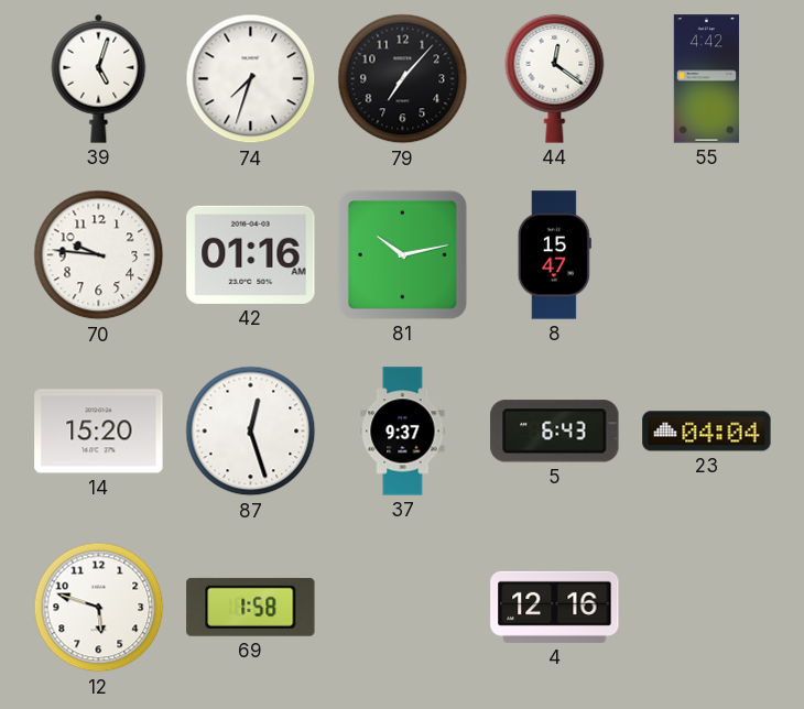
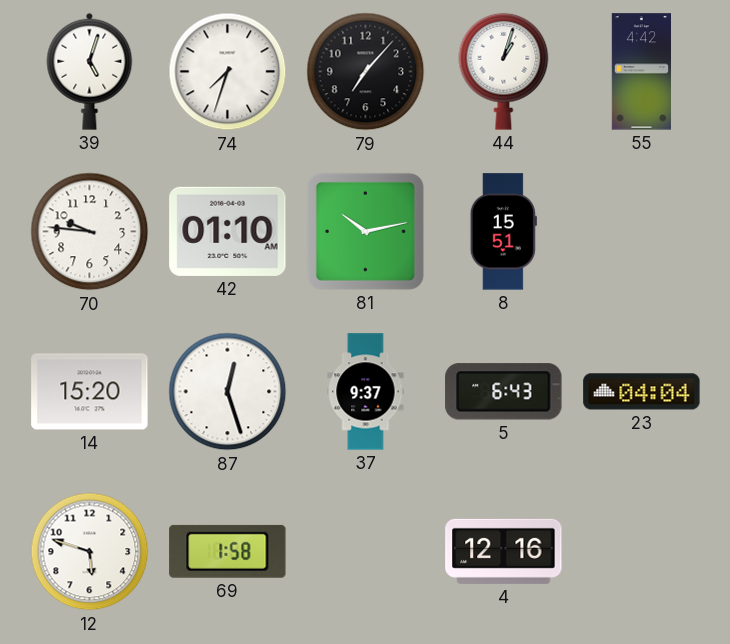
44: 12:21 -> 1:03
42: 01:16 -> 01:10
8: 15:47 -> 15:51
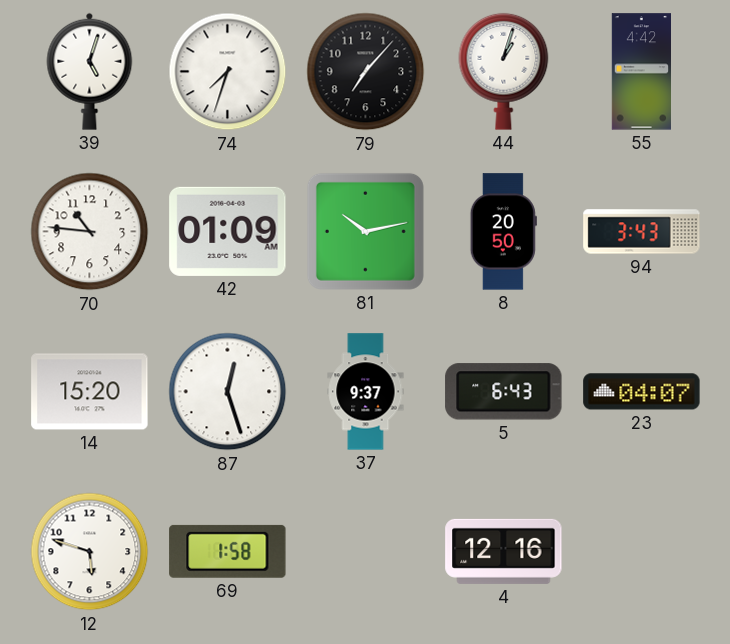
70: 9:46 -> 10:46
42: 01:10 -> 01:09
8: 15:51 -> 20:50
94: none -> 3:43
23: 04:04 -> 04:07
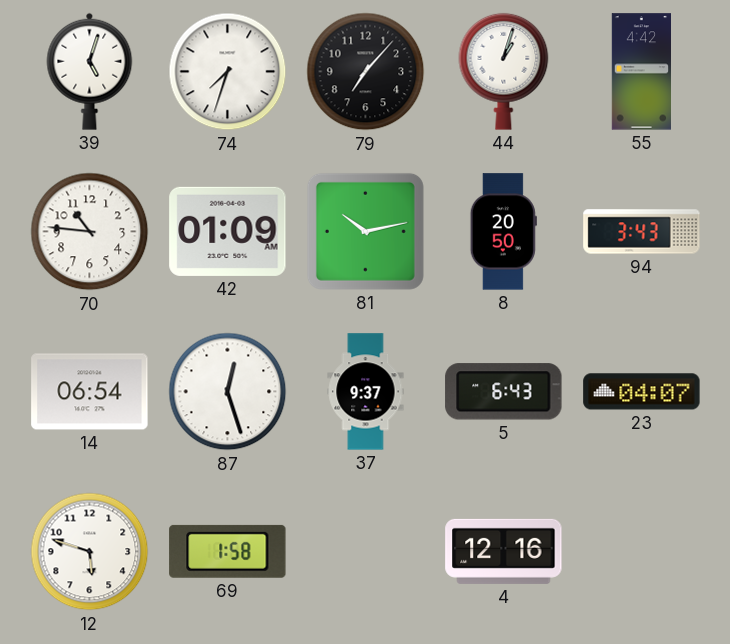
14: 15:20 -> 06:54
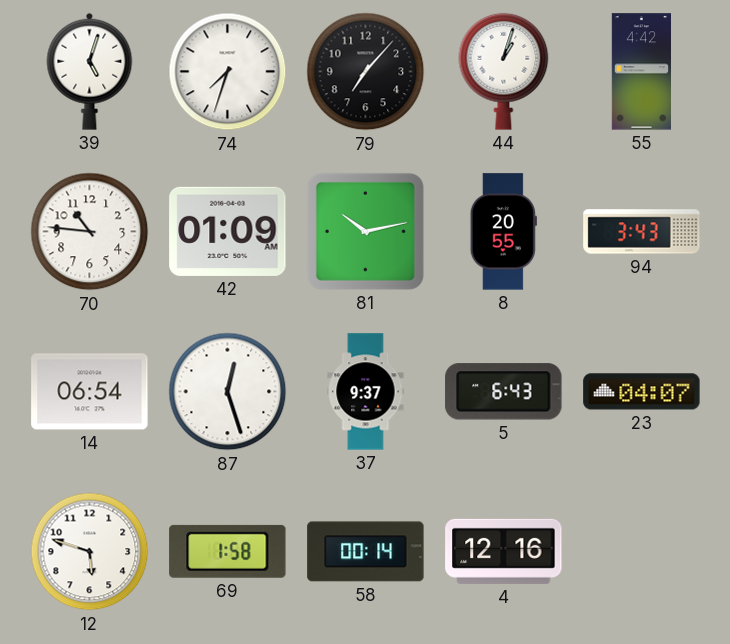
8: 20:50 -> 20:55
58: none -> 00:14
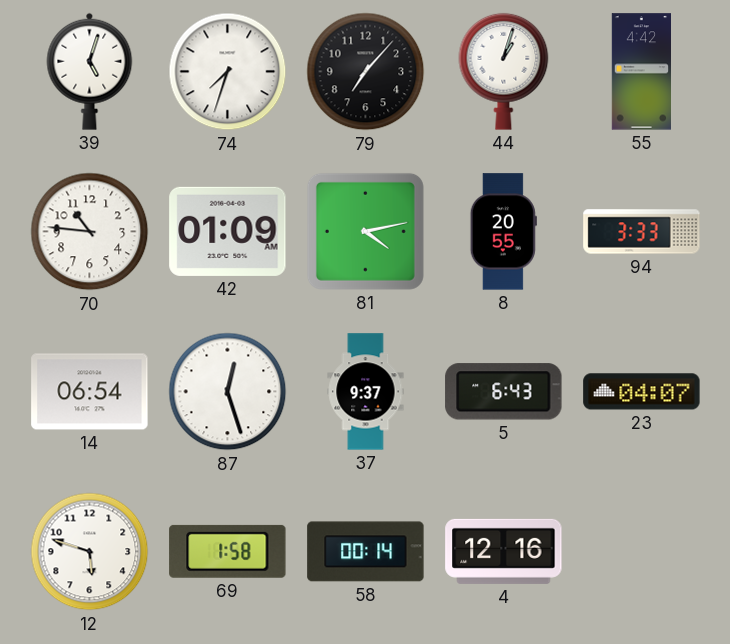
81: 10:13 -> 4:13
94: 3:43 -> 3:33
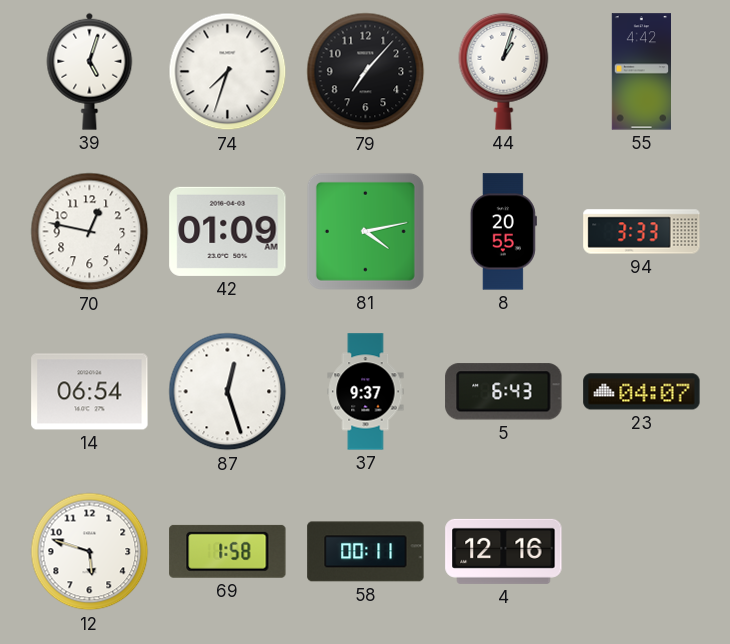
70: 10:46 -> 12:47
58: 00:14 -> 00:11
